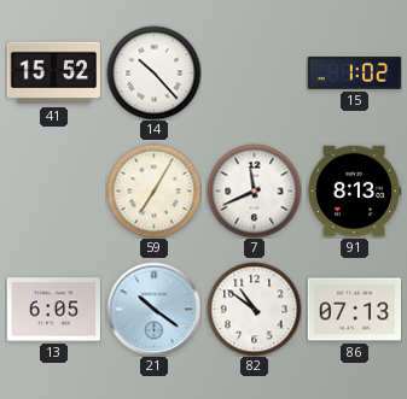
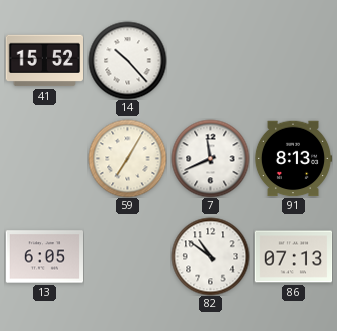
15: 1:02 -> none
21: 10:21 -> none
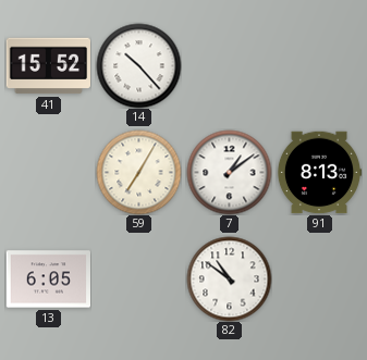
7: 11:41 -> 1:09
86: 07:13 -> none
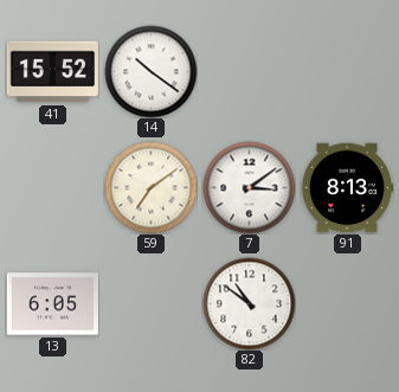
14: 10:23 -> 10:21
59: 7:05 -> 7:09
7: 1:09 -> 3:09
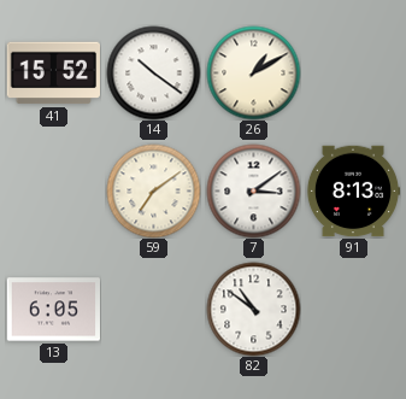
26: none -> 1:10
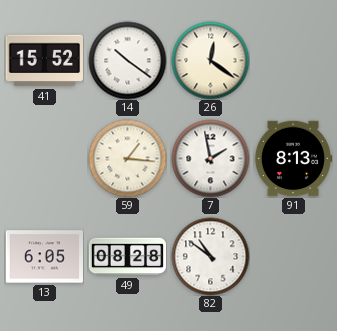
26: 1:10 -> 12:21
59: 7:09 -> 1:16
7: 3:09 -> 1:58
49: none -> 08:28
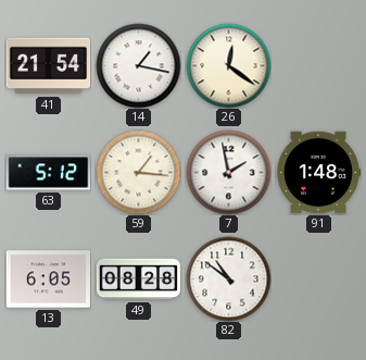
41: 15:52 -> 21:54
14: 10:21 -> 1:17
63: none -> 5:12
91: 8:13 -> 1:48
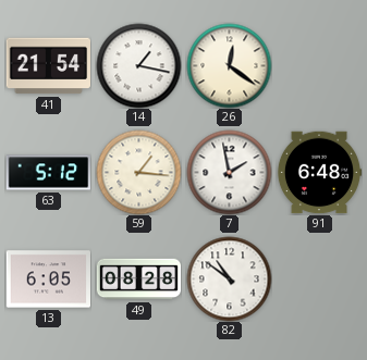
91: 1:48 -> 6:48
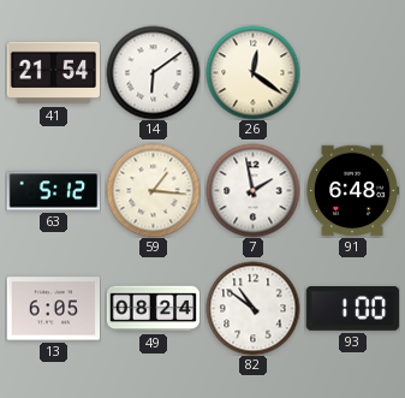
14: 1:17 -> 6:09
49: 08:28 -> 08:24
93: none -> 1:00
